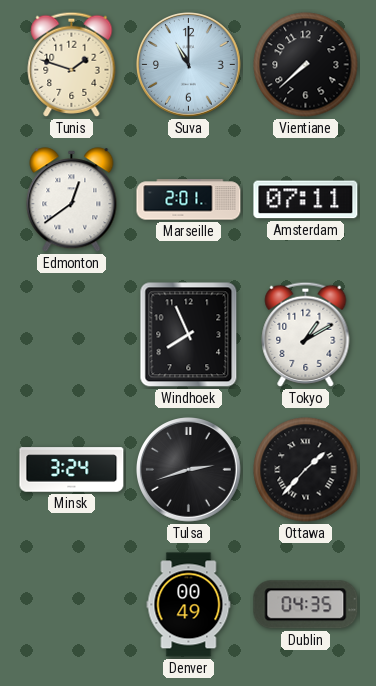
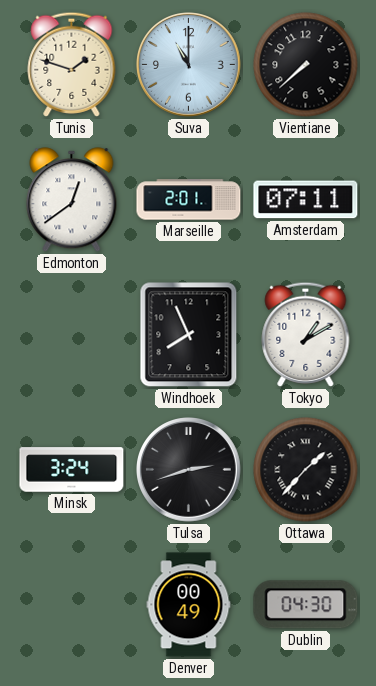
Dublin: 04:35 -> 04:30
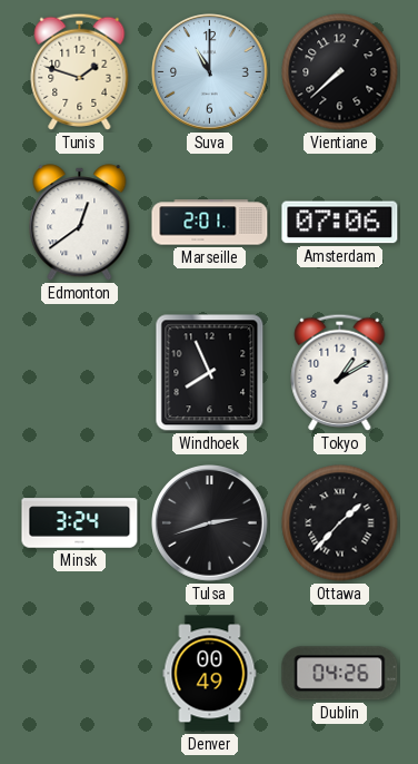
Amsterdam: 07:11 -> 07:06
Dublin: 04:30 -> 04:26
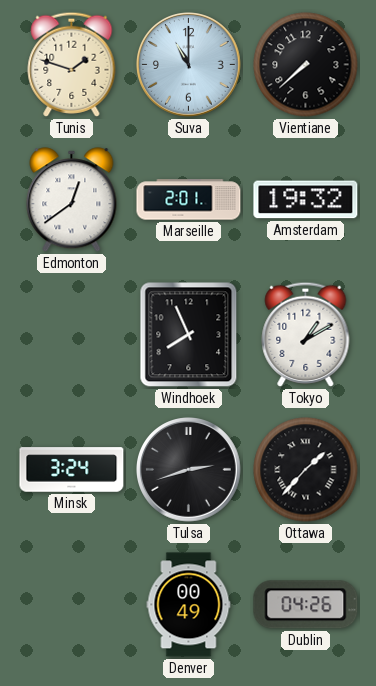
Amsterdam: 07:06 -> 19:32
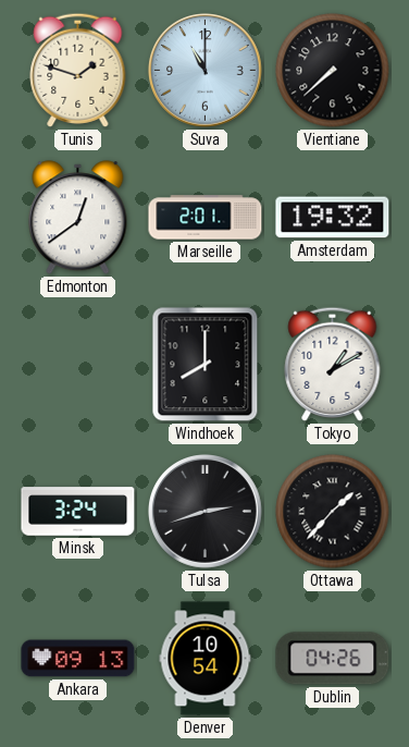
Windhoek: 7:56 -> 8:00
Ankara: none -> 09:13
Denver: 00:49 -> 10:54
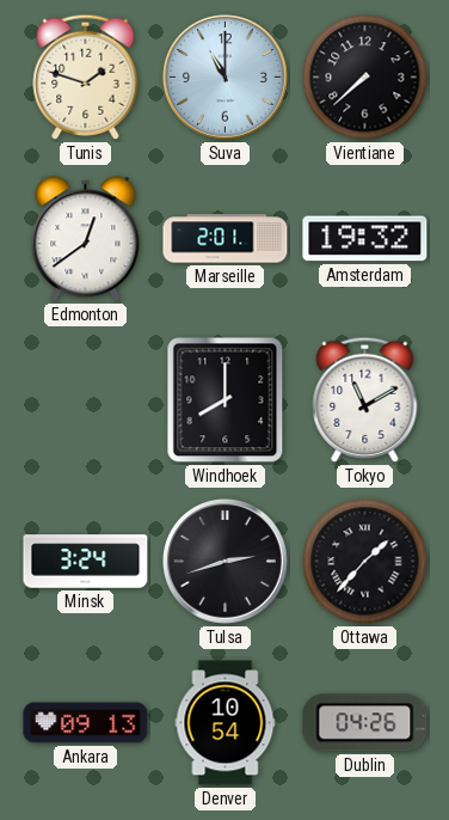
Tokyo: 1:10 -> 11:10
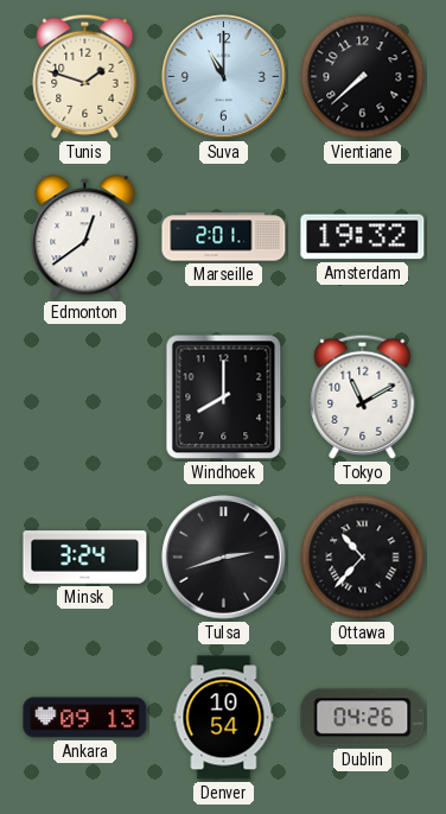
Ottawa: 1:37 -> 10:37
